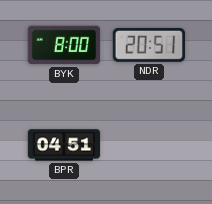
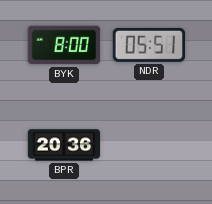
NDR: 20:51 -> 05:51
BPR: 04:51 -> 20:36
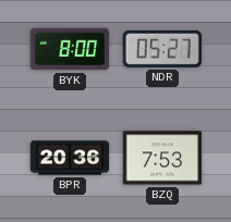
NDR: 05:51 -> 05:27
BZQ: none -> 7:53
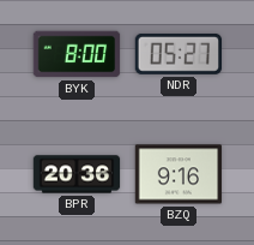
BZQ: 7:53 -> 9:16
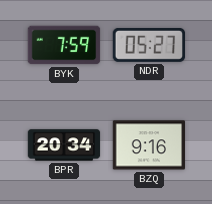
BYK: 8:00 -> 7:59
BPR: 20:36 -> 20:34
